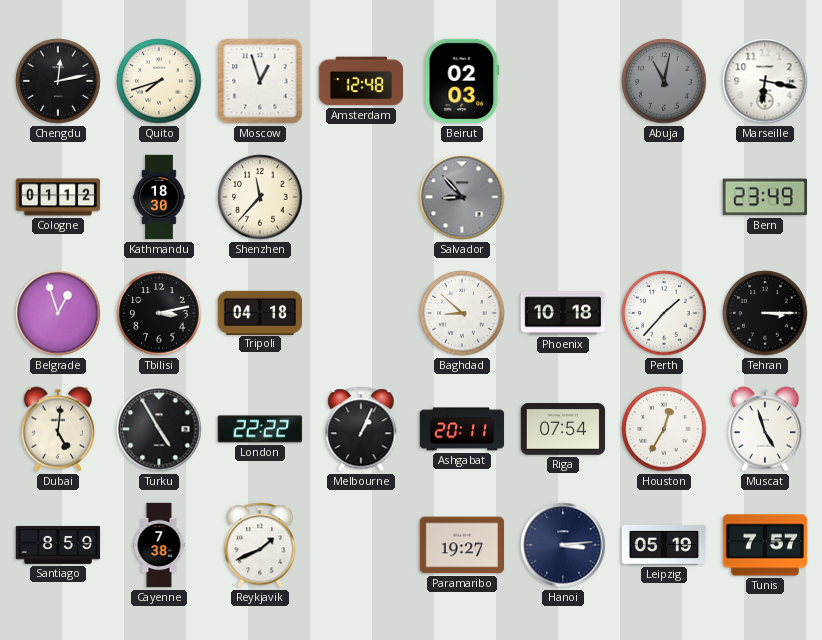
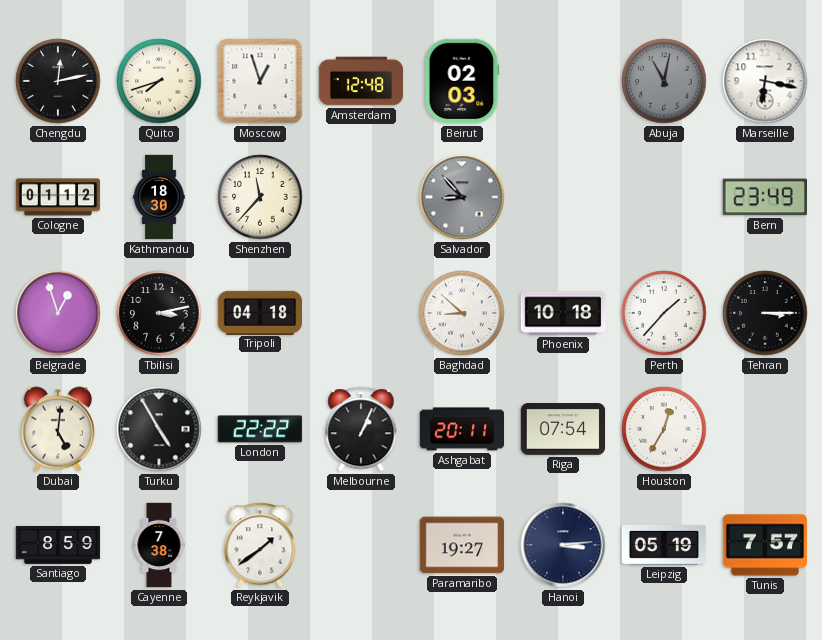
Muscat: 4:57 -> none
Reykjavik: 1:41 -> 1:39
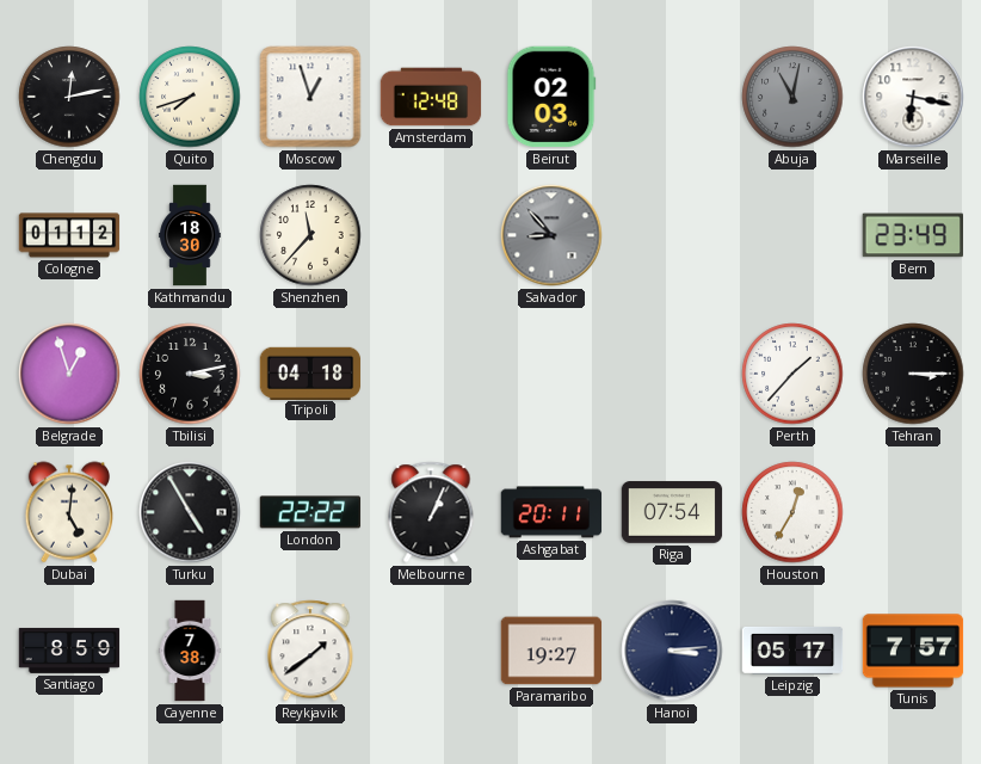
Baghdad: 8:52 -> none
Phoenix: 10:18 -> none
Leipzig: 05:19 -> 05:17
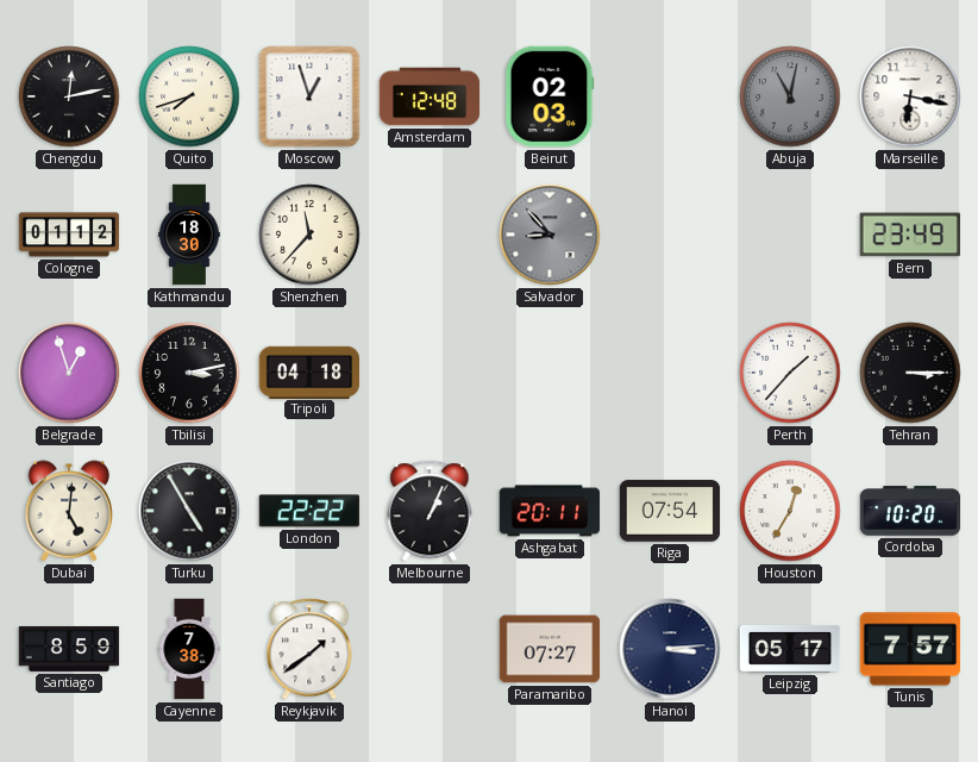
Cordoba: none -> 10:20
Paramaribo: 19:27 -> 07:27
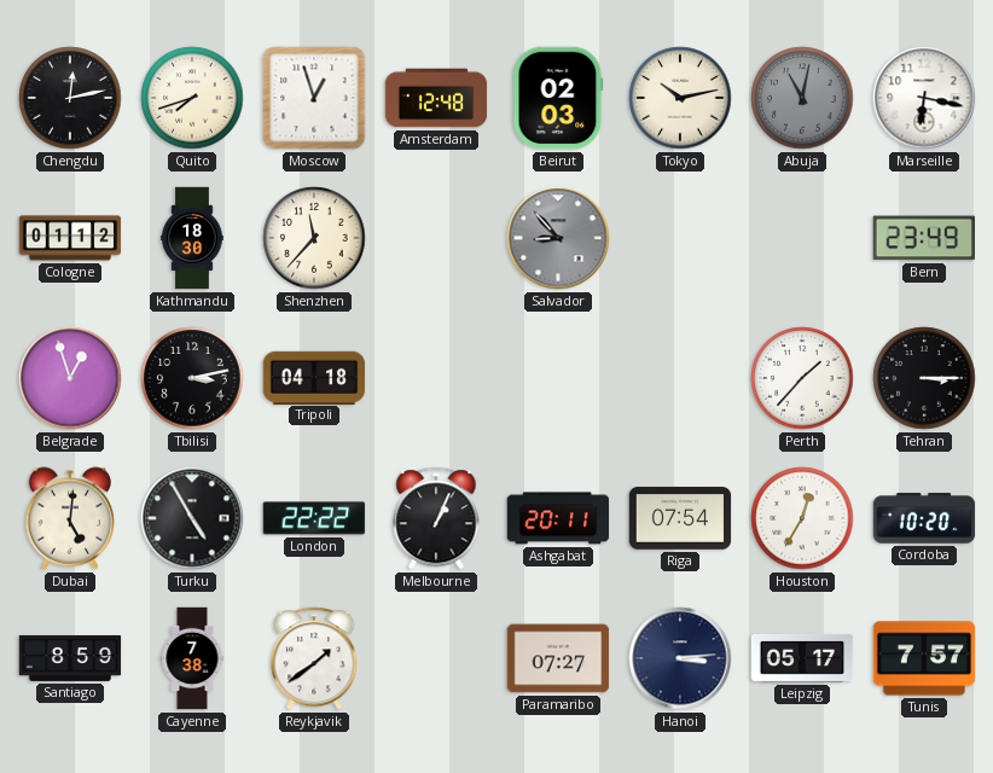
Tokyo: none -> 10:13
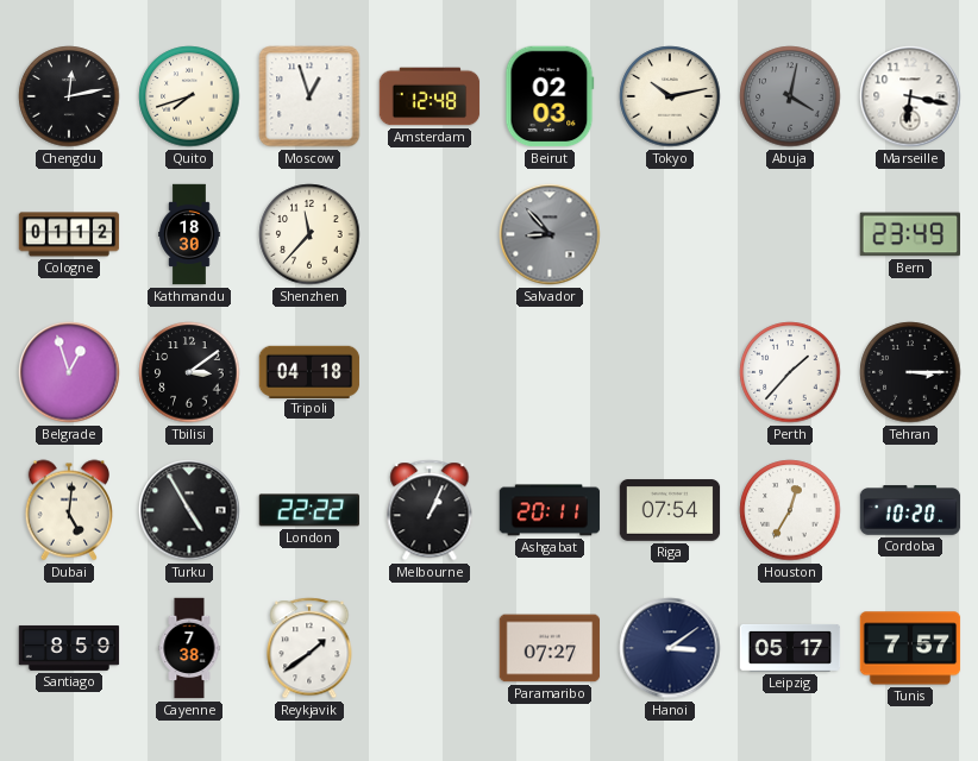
Abuja: 11:02 -> 4:02
Tbilisi: 3:13 -> 3:09
Hanoi: 3:14 -> 3:09
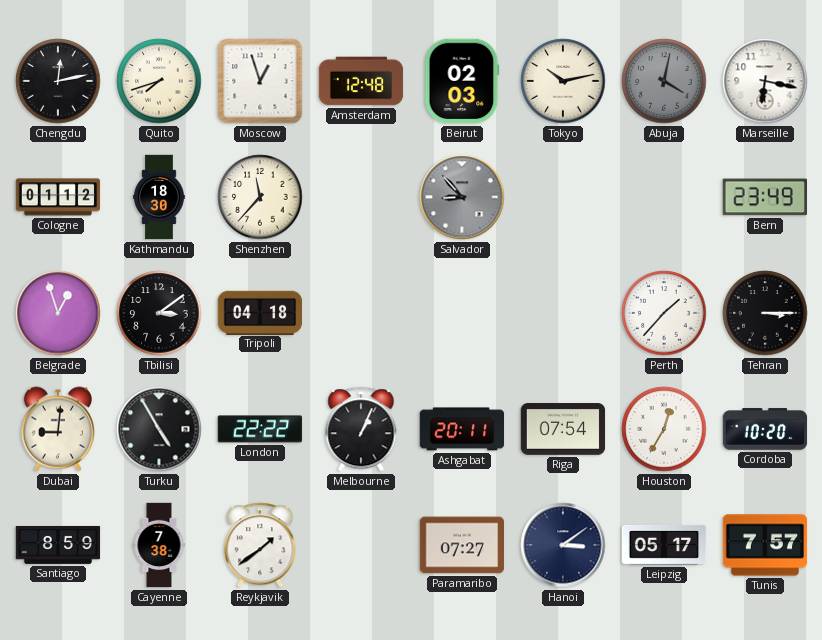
Dubai: 5:01 -> 9:01
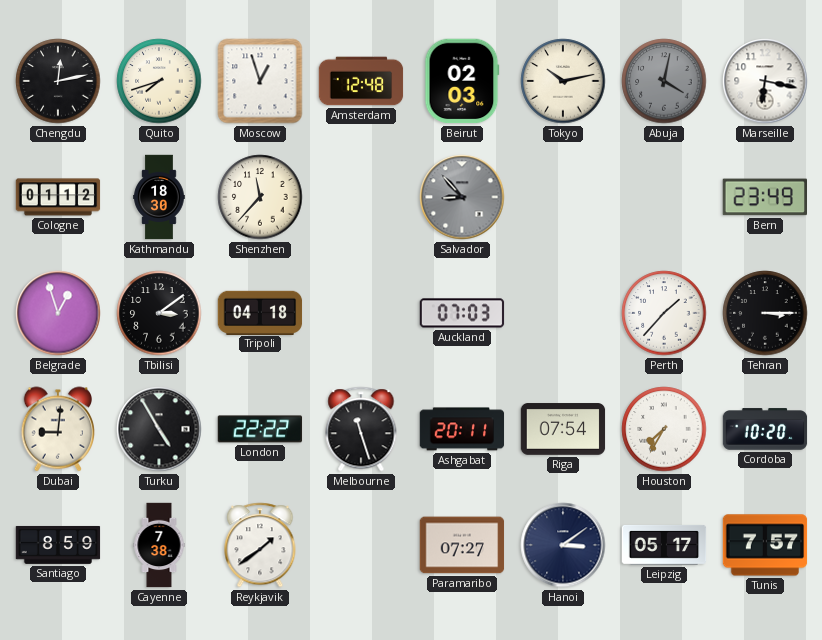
Auckland: none -> 07:03
Melbourne: 1:04 -> 11:27
Houston: 12:35 -> 7:35
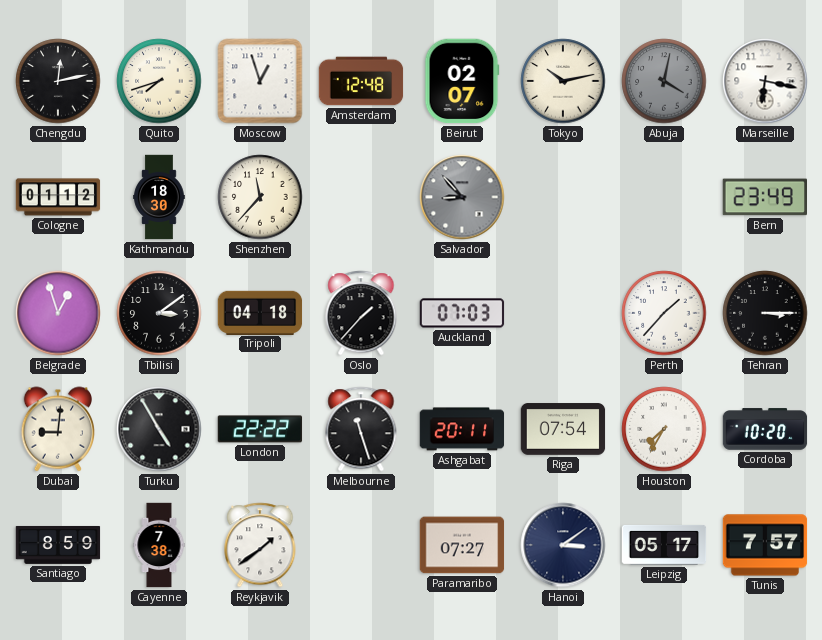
Beirut: 02:03 -> 02:07
Oslo: none -> 1:37
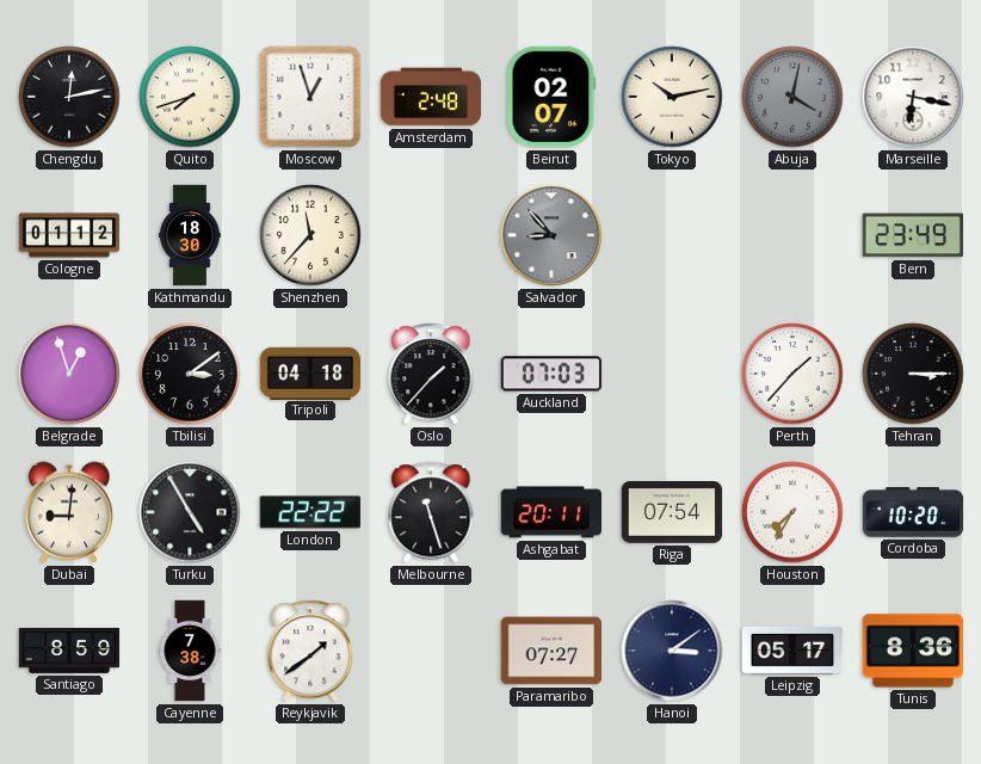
Amsterdam: 12:48 -> 2:48
Tunis: 7:57 -> 8:36
